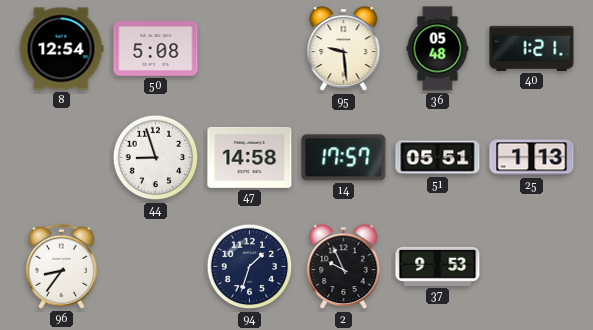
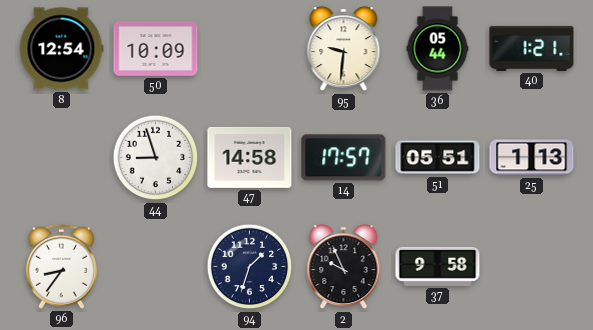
50: 5:08 -> 10:09
95: 9:29 -> 9:31
36: 05:48 -> 05:44
37: 9:53 -> 9:58
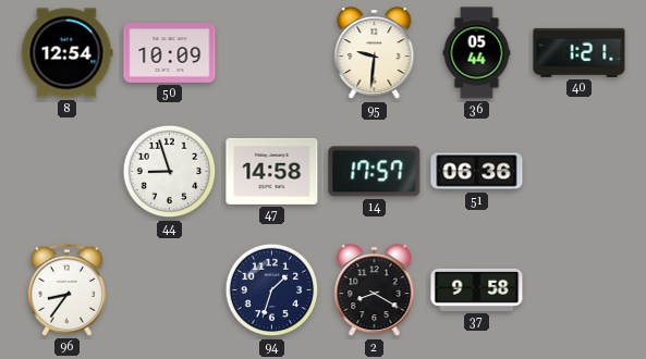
51: 05:51 -> 06:36
25: 1:13 -> none
2: 9:56 -> 8:20
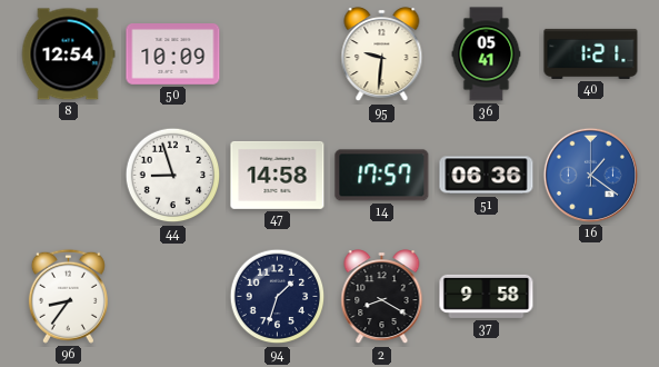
36: 05:44 -> 05:41
16: none -> 1:21
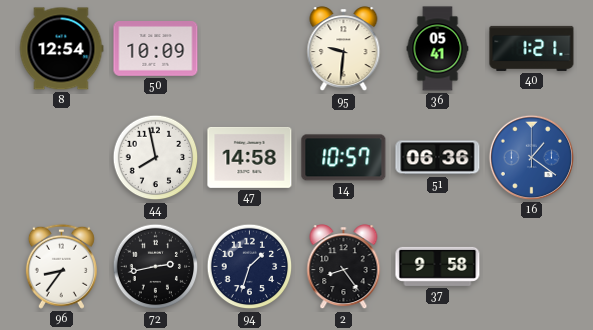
44: 8:57 -> 7:58
14: 17:57 -> 10:57
72: none -> 2:43
2: 8:20 -> 8:24
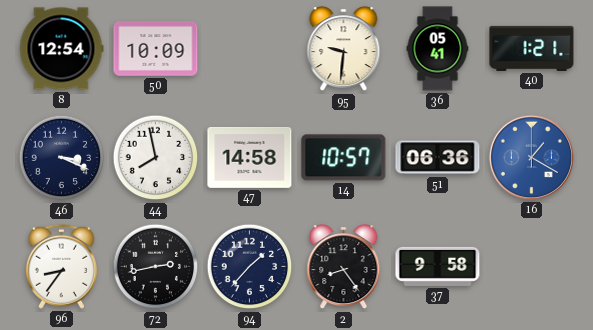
46: none -> 3:19
16: 1:21 -> 1:20
94: 1:33 -> 1:37
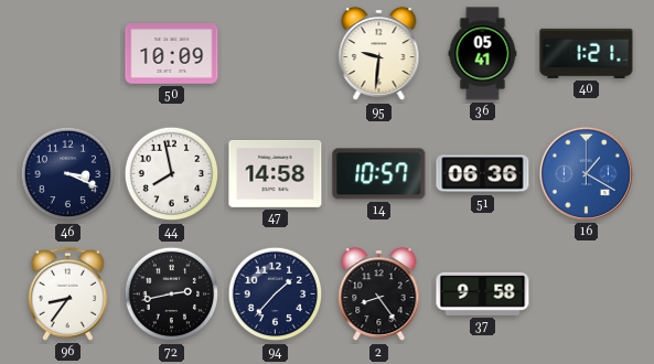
8: 12:54 -> none
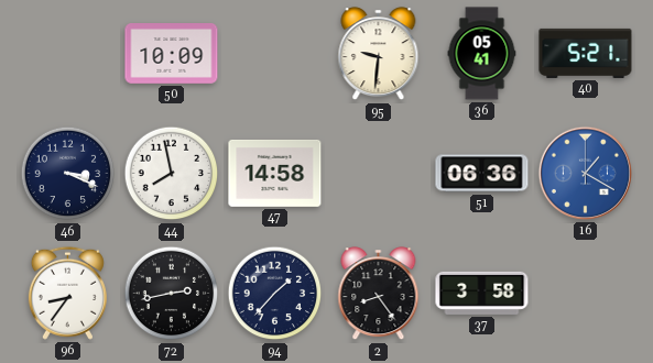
40: 1:21 -> 5:21
14: 10:57 -> none
37: 9:58 -> 3:58
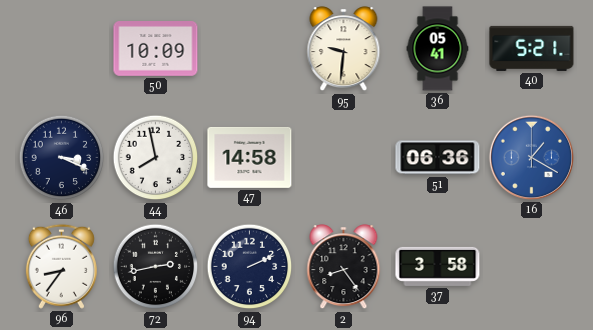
94: 1:37 -> 2:11
